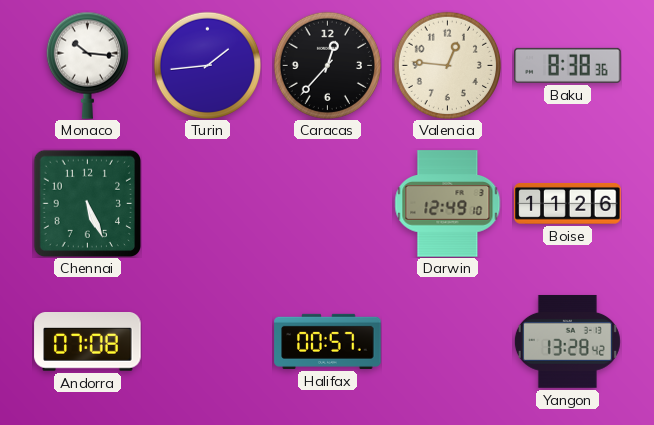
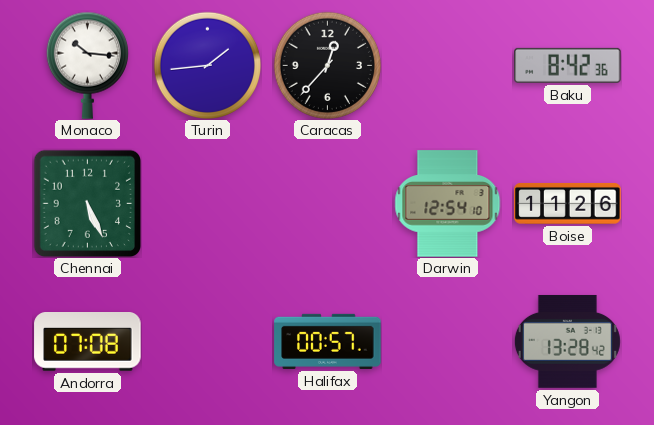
Valencia: 12:46 -> none
Baku: 8:38 -> 8:42
Darwin: 12:49 -> 12:54
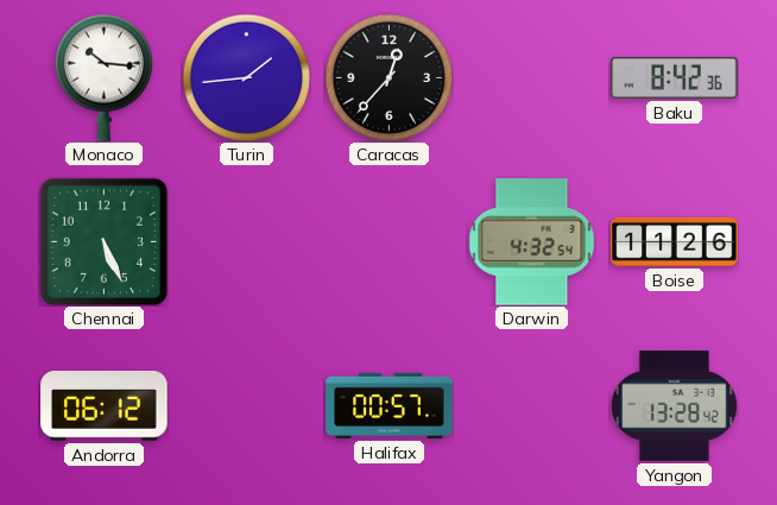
Darwin: 12:54 -> 4:32
Andorra: 07:08 -> 06:12
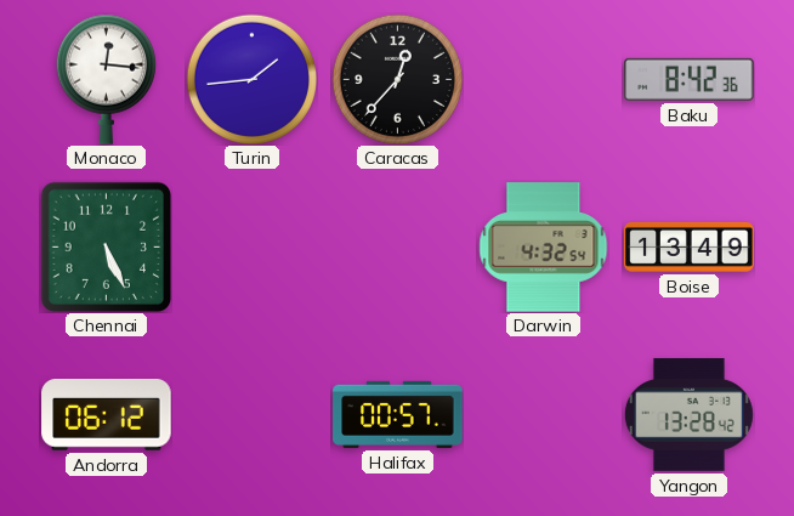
Monaco: 10:16 -> 12:16
Boise: 11:26 -> 13:49
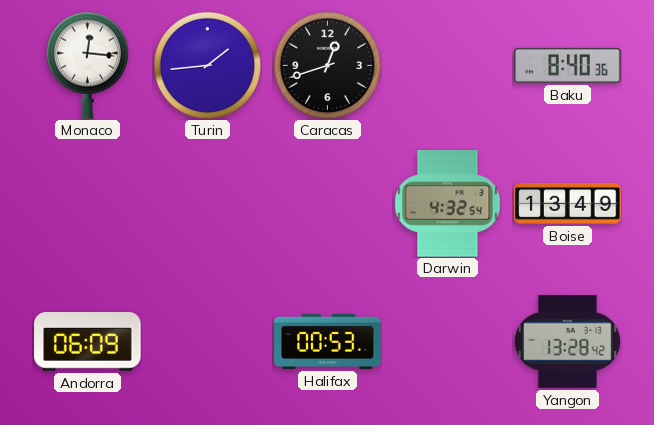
Caracas: 12:37 -> 12:42
Baku: 8:42 -> 8:40
Chennai: 5:26 -> none
Andorra: 06:12 -> 06:09
Halifax: 00:57 -> 00:53
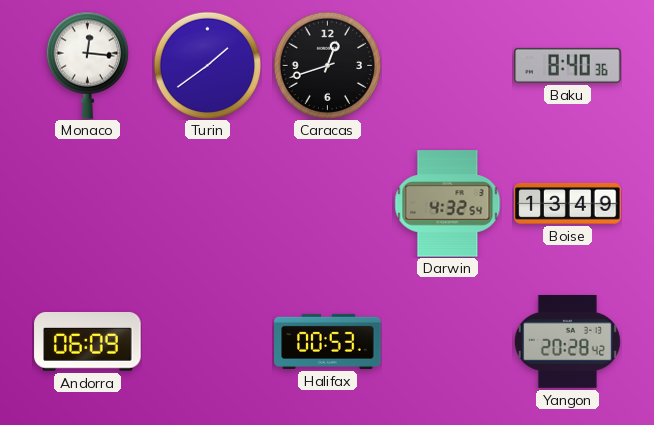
Turin: 1:44 -> 1:39
Yangon: 13:28 -> 20:28
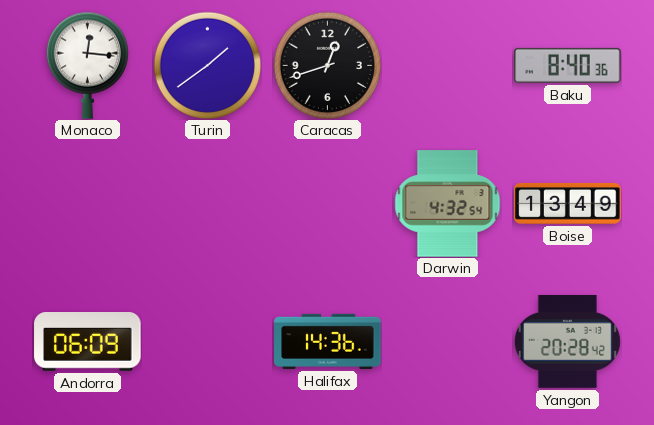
Halifax: 00:53 -> 14:36
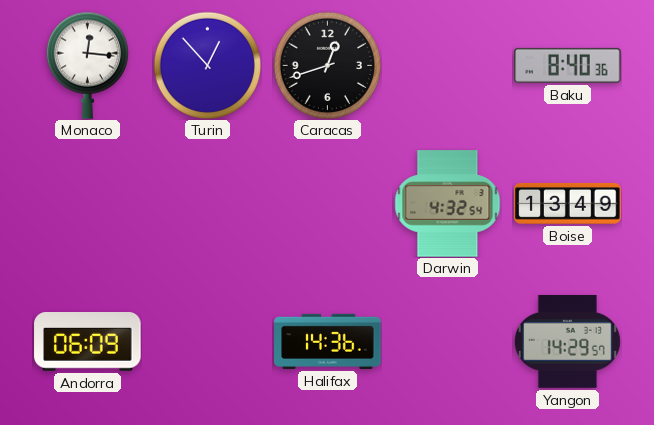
Turin: 1:39 -> 12:53
Yangon: 20:28 -> 14:29
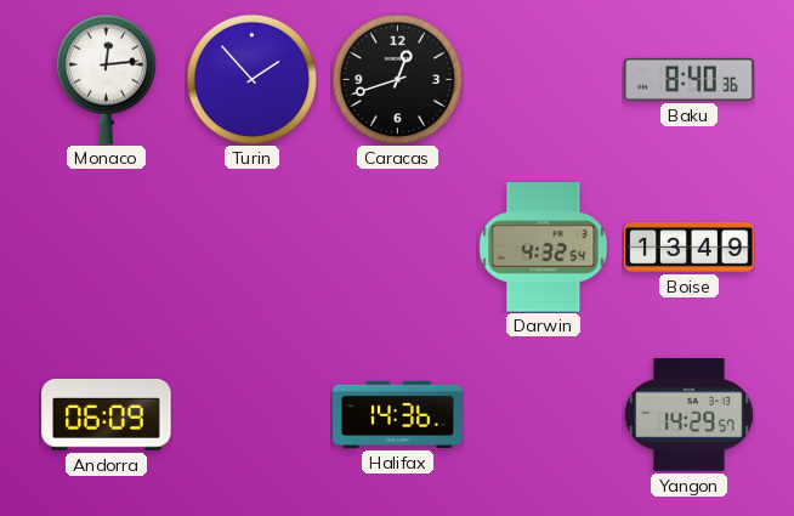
Monaco: 12:16 -> 12:14
Turin: 12:53 -> 1:53
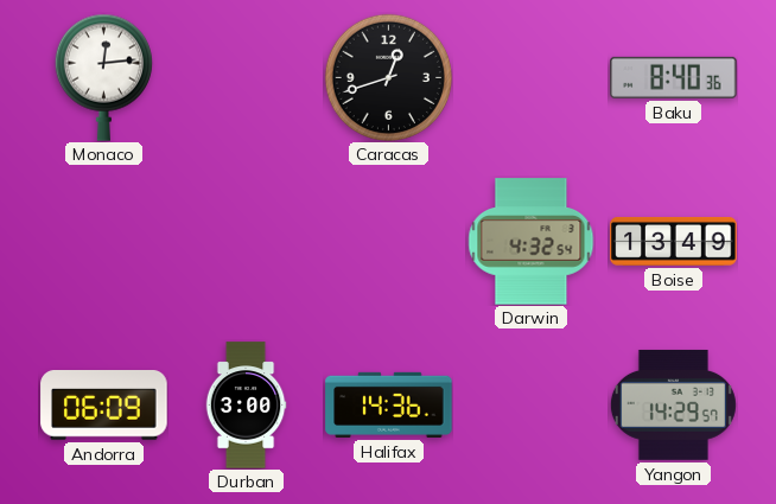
Turin: 1:53 -> none
Durban: none -> 3:00
